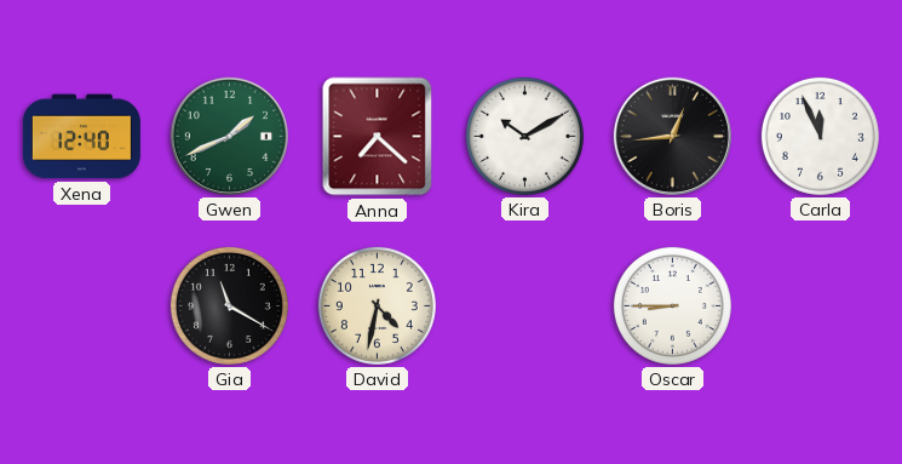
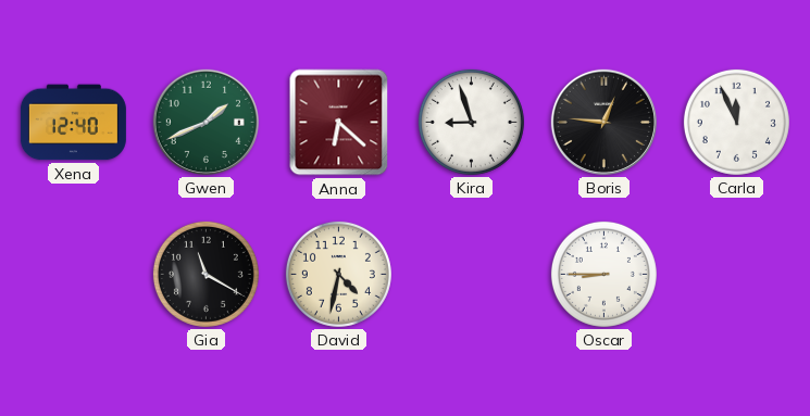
Anna: 7:22 -> 6:22
Kira: 10:10 -> 8:57
Boris: 12:44 -> 12:46
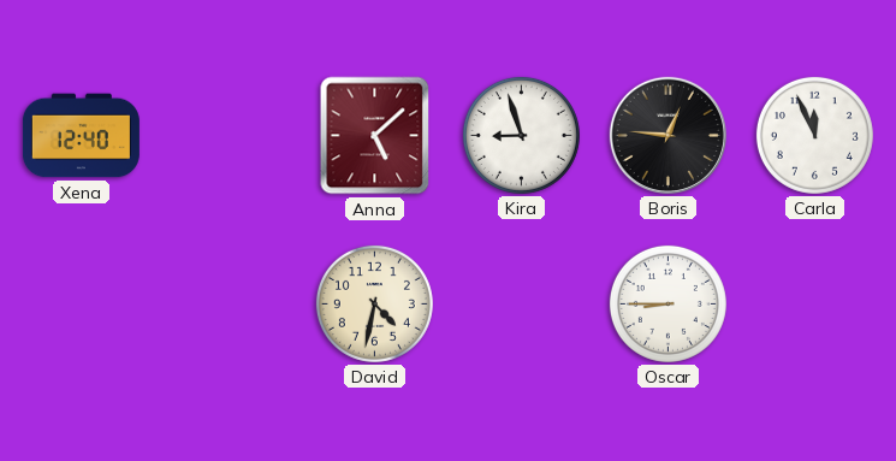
Gwen: 1:41 -> none
Anna: 6:22 -> 5:08
Gia: 11:20 -> none
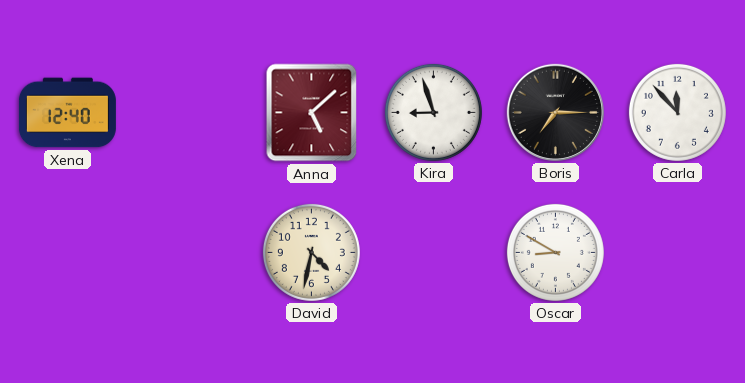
Boris: 12:46 -> 7:15
Carla: 11:56 -> 11:53
Oscar: 8:45 -> 8:50
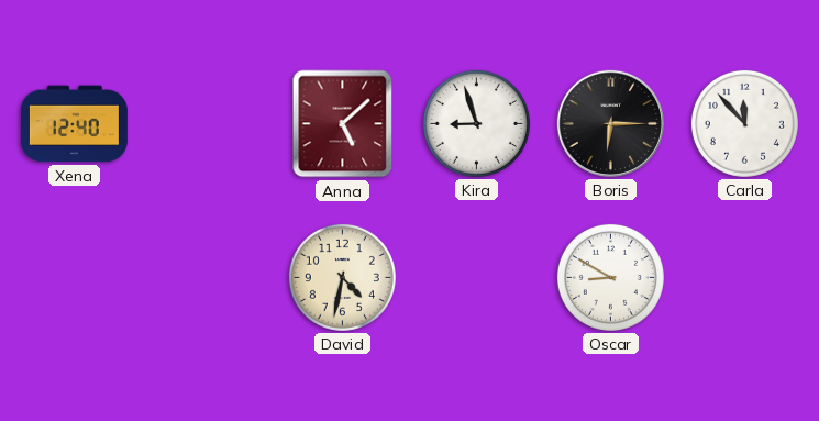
Boris: 7:15 -> 6:15
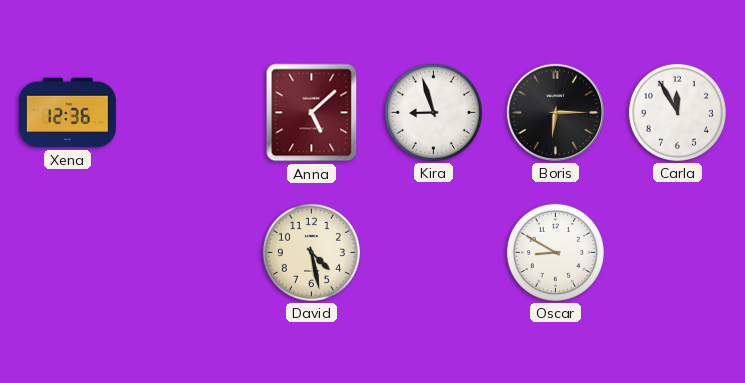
Xena: 12:40 -> 12:36
Carla: 11:53 -> 11:55
David: 4:32 -> 4:28
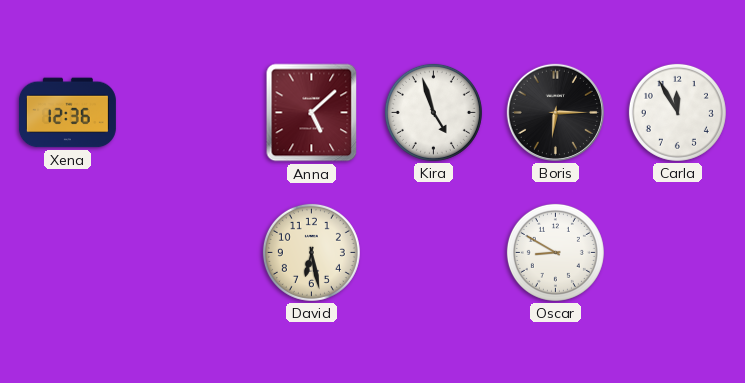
Kira: 8:57 -> 4:57
David: 4:28 -> 6:28
